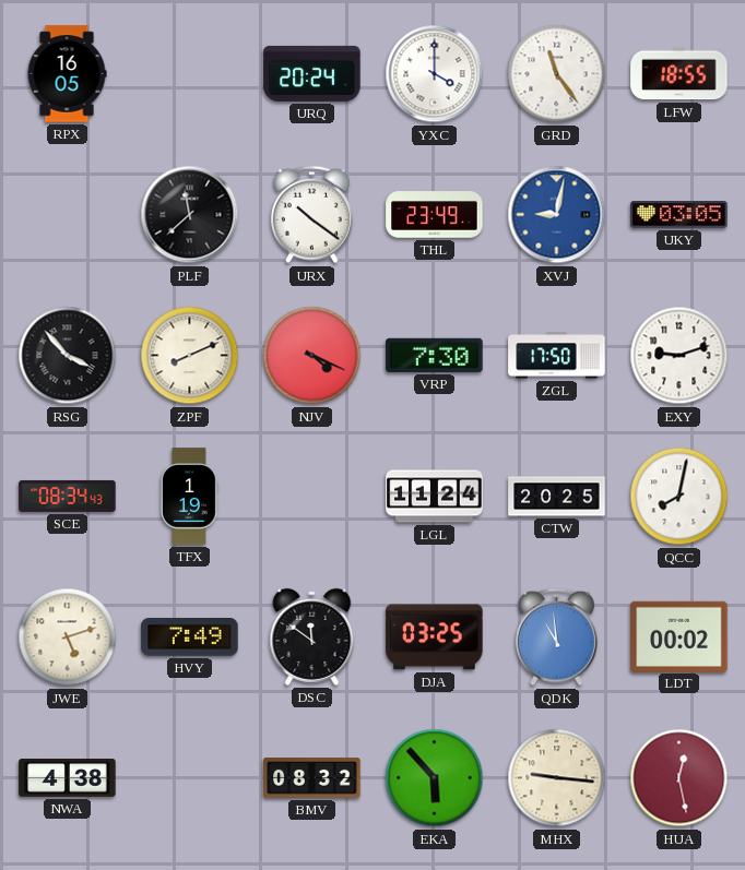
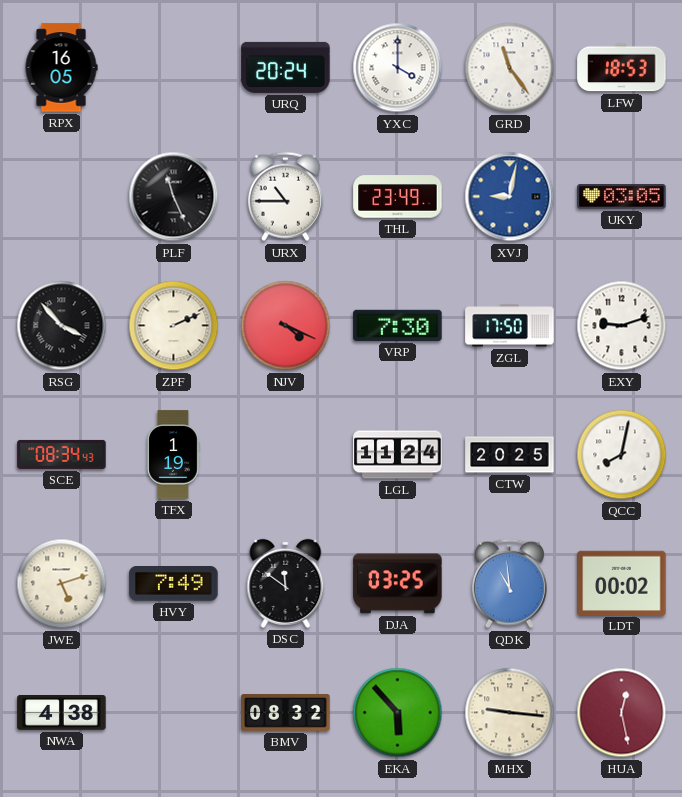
LFW: 18:55 -> 18:53
PLF: 11:38 -> 11:26
URX: 10:21 -> 10:45
ZPF: 8:11 -> 2:11
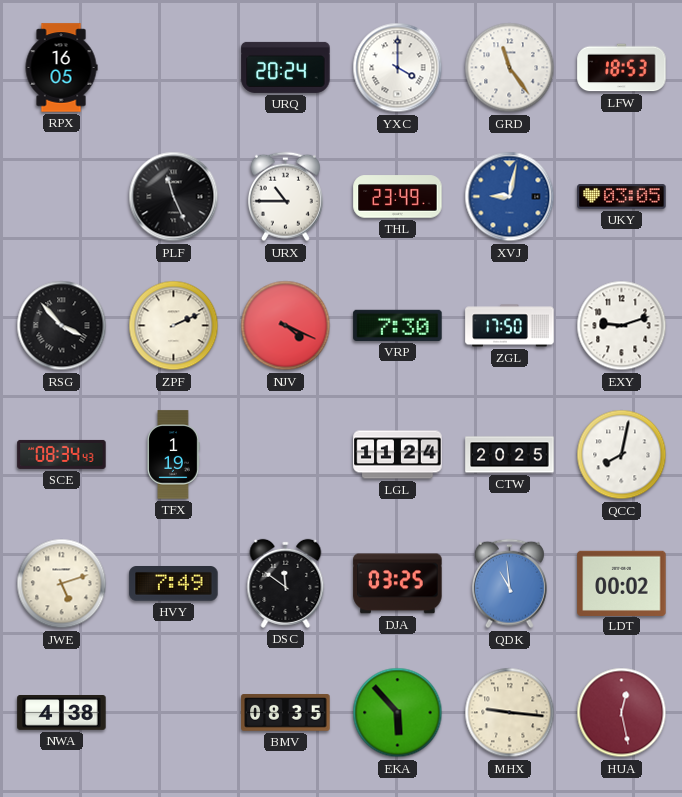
BMV: 08:32 -> 08:35
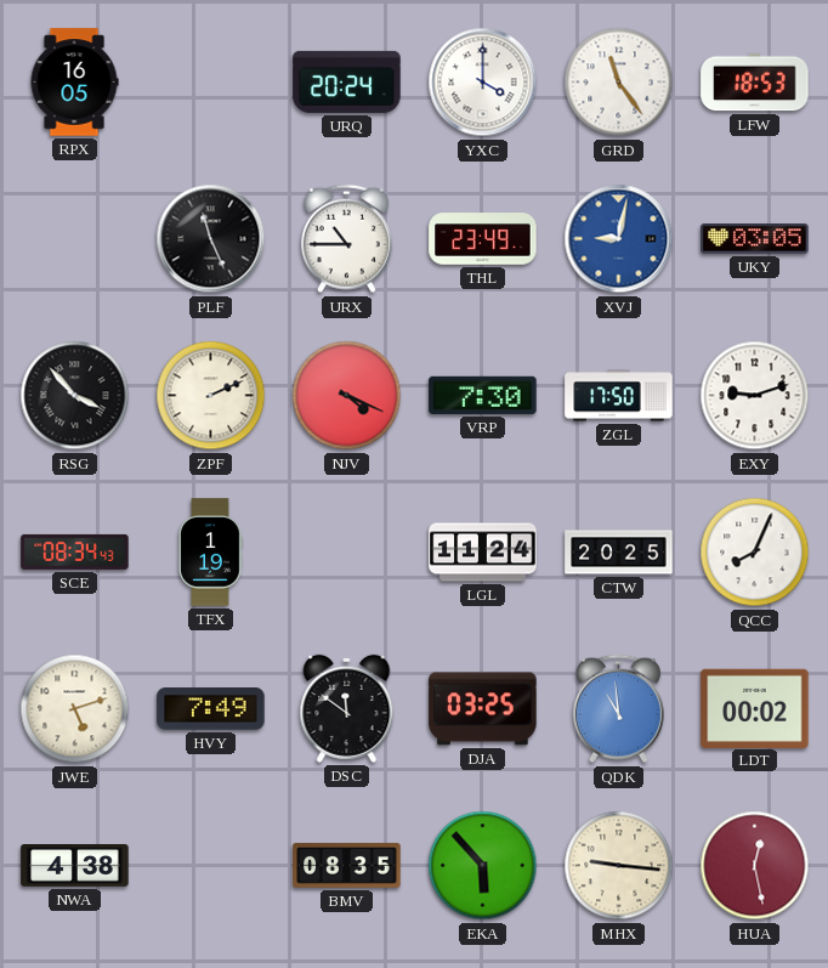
QCC: 8:02 -> 8:04
